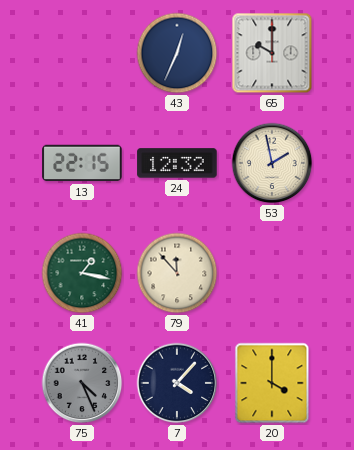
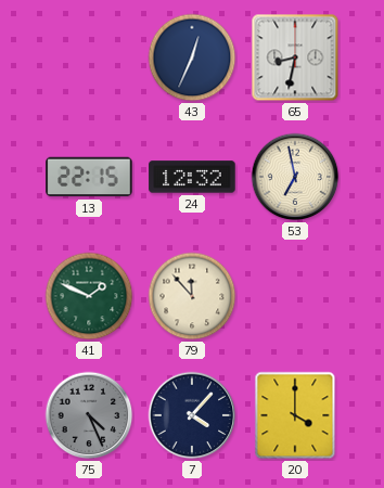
65: 10:00 -> 8:32
53: 1:58 -> 6:58
41: 1:17 -> 1:49
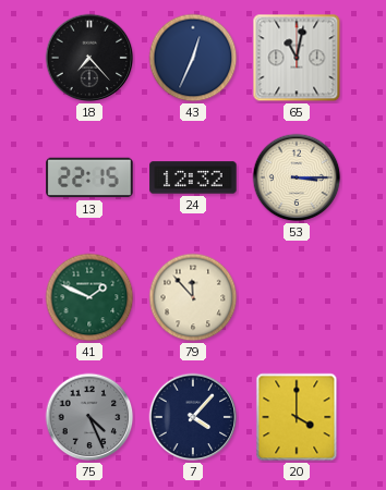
18: none -> 7:23
65: 8:32 -> 11:02
53: 6:58 -> 3:15
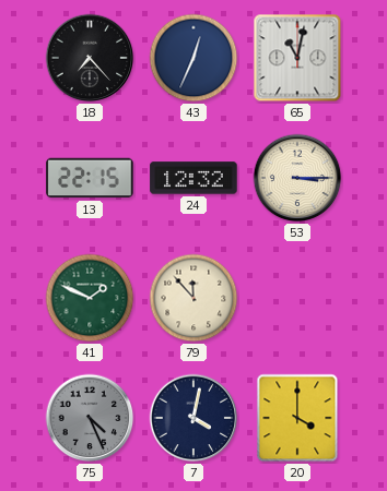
7: 4:07 -> 4:02
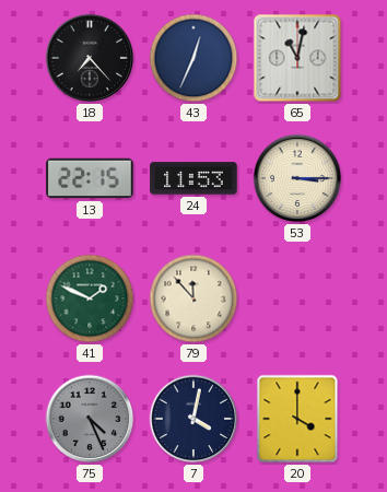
24: 12:32 -> 11:53
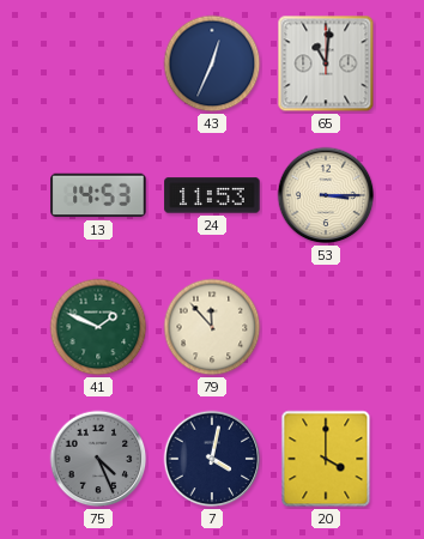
18: 7:23 -> none
65: 11:02 -> 11:01
13: 22:15 -> 14:53
